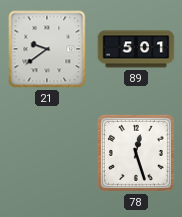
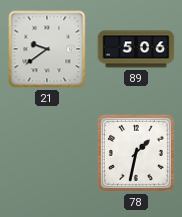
89: 5:01 -> 5:06
78: 12:27 -> 1:32
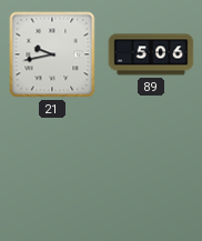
21: 9:39 -> 9:43
78: 1:32 -> none
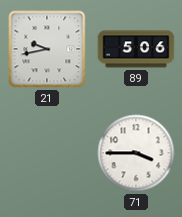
71: none -> 3:45
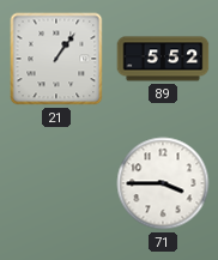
21: 9:43 -> 1:06
89: 5:06 -> 5:52
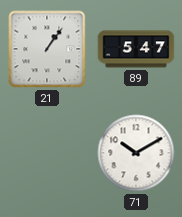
89: 5:52 -> 5:47
71: 3:45 -> 10:10
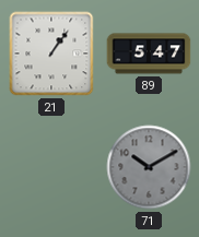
71 dial: white -> grey
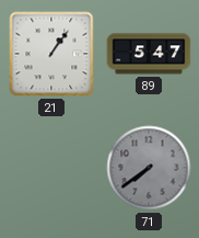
71: 10:10 -> 7:39
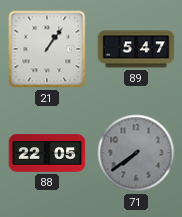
88: none -> 22:05
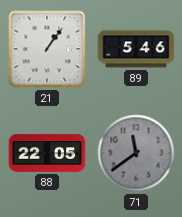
89: 5:47 -> 5:46
71: 7:39 -> 11:39
